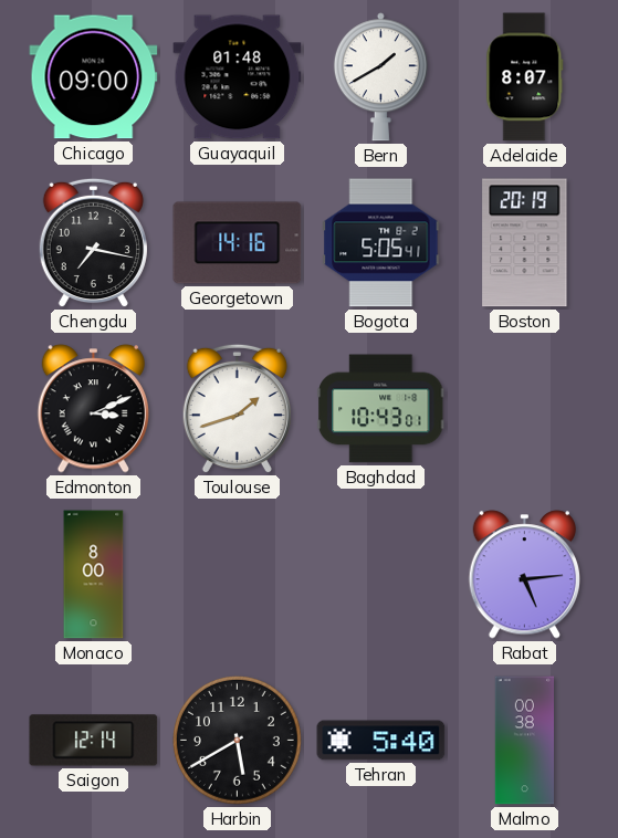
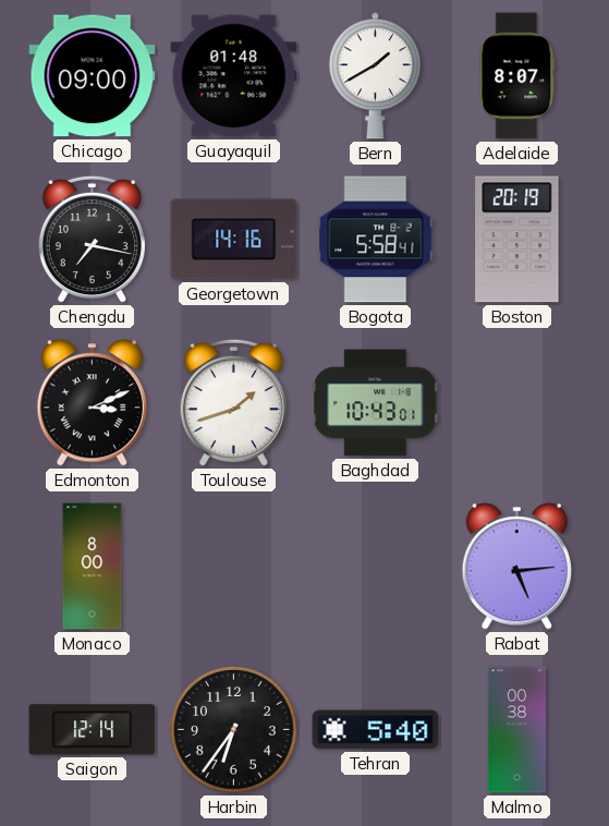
Bogota: 5:05 -> 5:58
Harbin: 5:40 -> 6:36
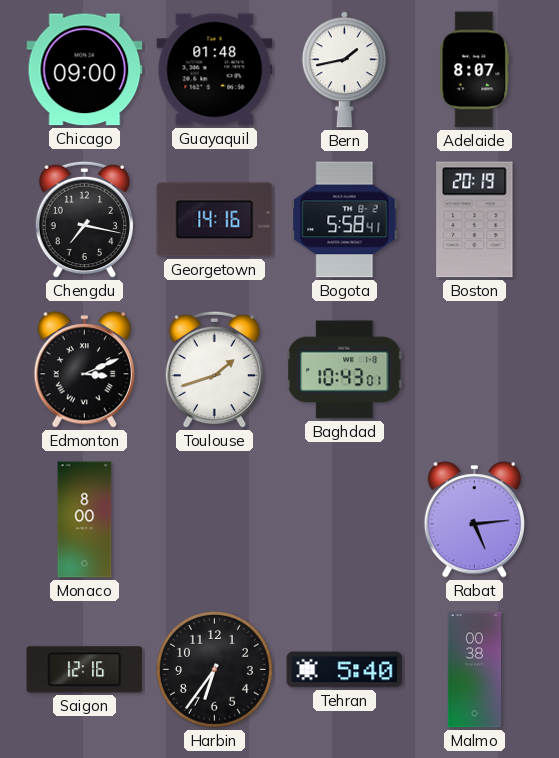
Bern: 1:40 -> 1:43
Saigon: 12:14 -> 12:16
